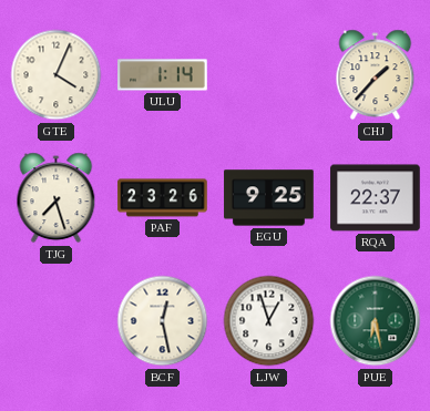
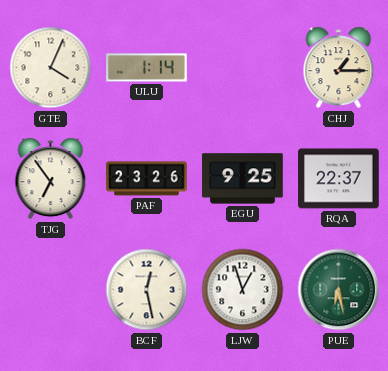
CHJ: 1:37 -> 1:15
TJG: 7:27 -> 6:54
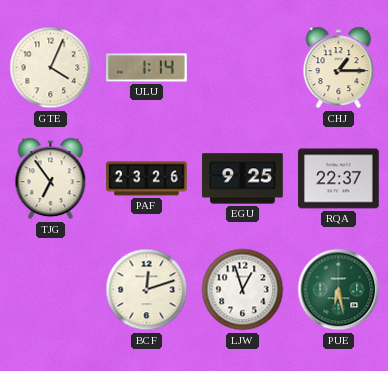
BCF: 12:28 -> 12:12
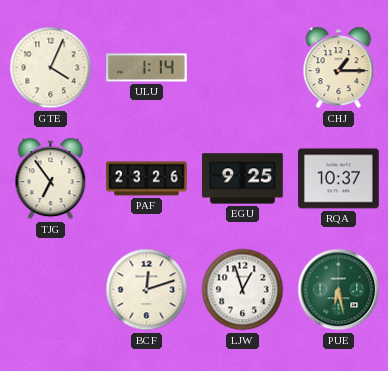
RQA: 22:37 -> 10:37
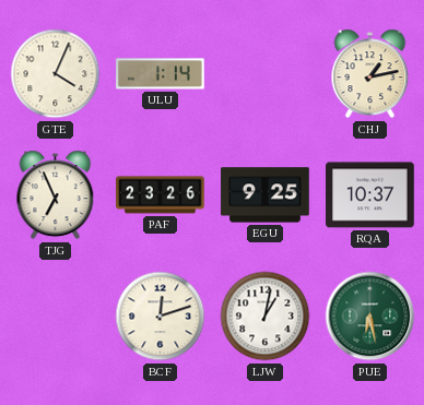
CHJ: 1:15 -> 1:13
TJG: 6:54 -> 6:56
LJW: 12:57 -> 1:02
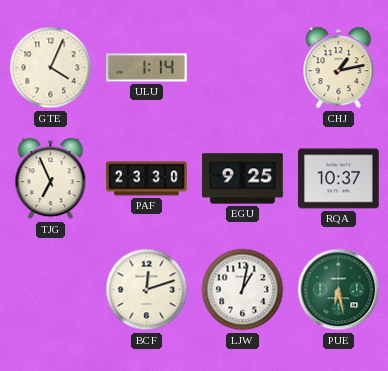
PAF: 23:26 -> 23:30
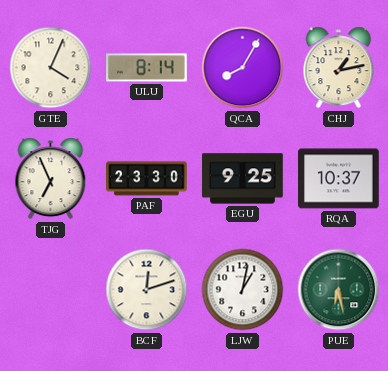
ULU: 1:14 -> 8:14
QCA: none -> 8:05
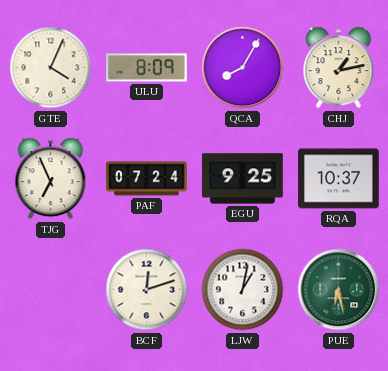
ULU: 8:14 -> 8:09
PAF: 23:30 -> 07:24
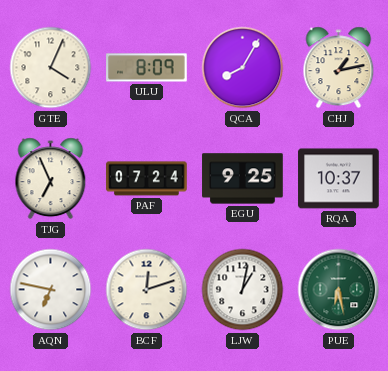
AQN: none -> 6:47
